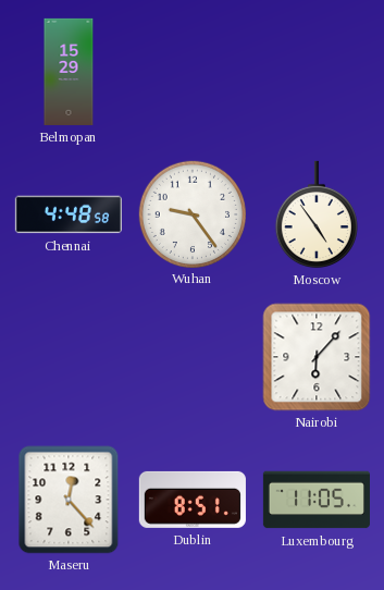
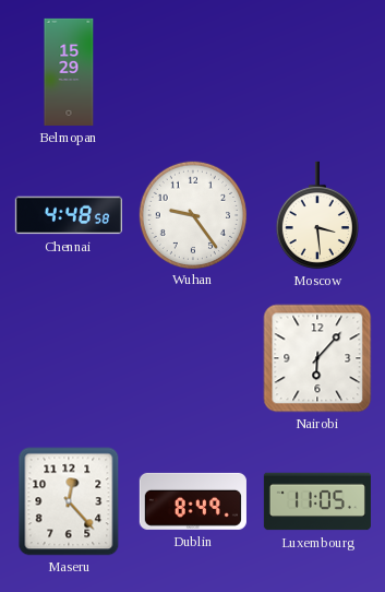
Moscow: 4:54 -> 3:29
Dublin: 8:51 -> 8:49
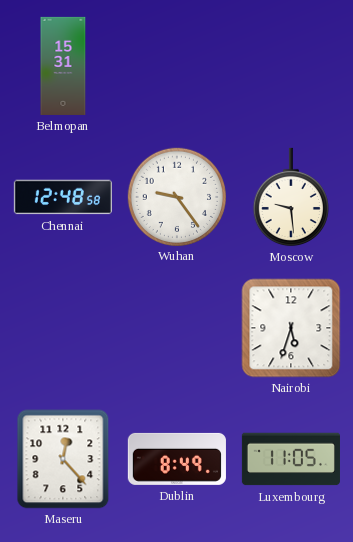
Belmopan: 15:29 -> 15:31
Chennai: 4:48 -> 12:48
Moscow: 3:29 -> 9:29
Nairobi: 6:07 -> 5:33
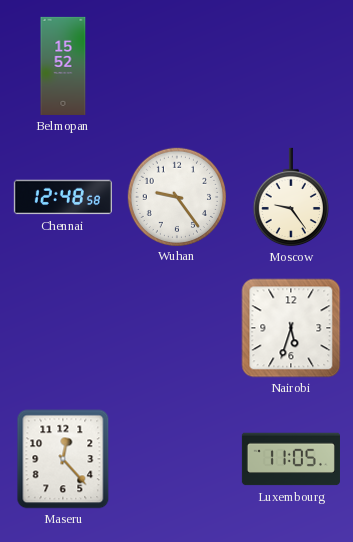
Belmopan: 15:31 -> 15:52
Moscow: 9:29 -> 9:24
Dublin: 8:49 -> none
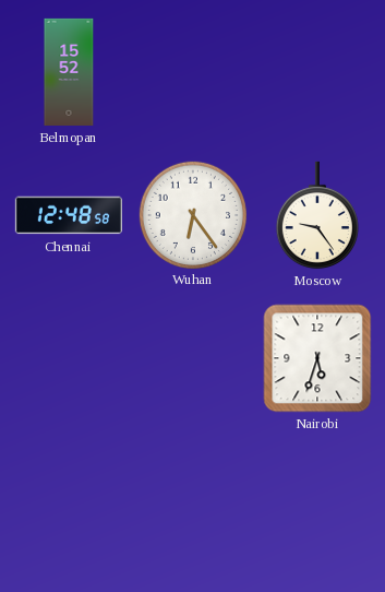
Wuhan: 9:24 -> 6:24
Maseru: 12:23 -> none
Luxembourg: 11:05 -> none
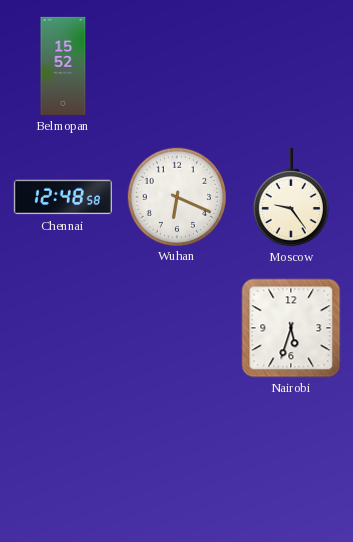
Wuhan: 6:24 -> 6:19
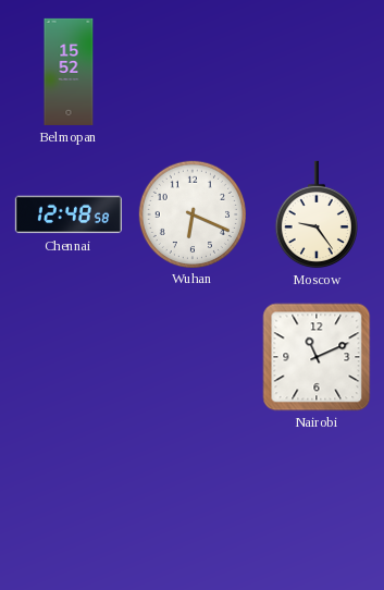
Nairobi: 5:33 -> 11:11
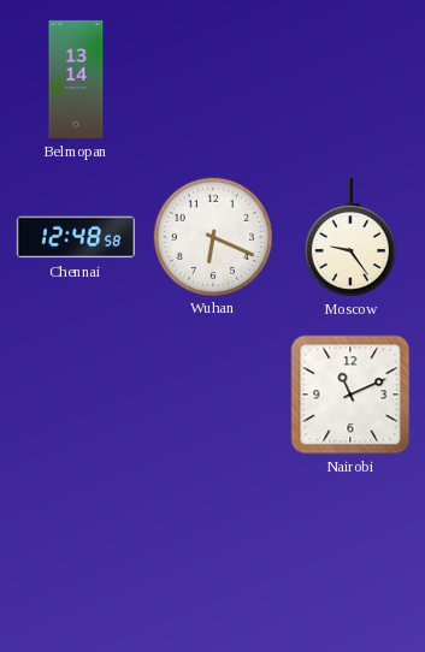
Belmopan: 15:52 -> 13:14
